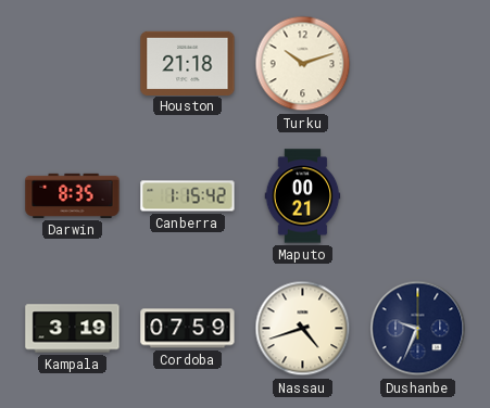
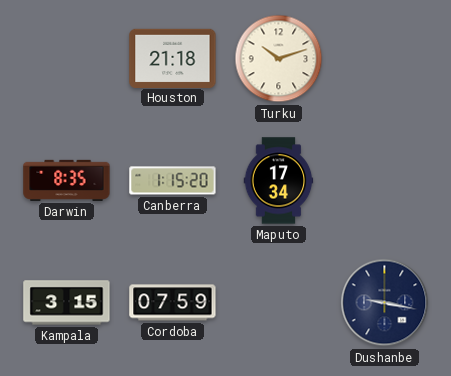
Canberra: 1:15:42 -> 1:15:20
Maputo: 00:21 -> 17:34
Kampala: 3:19 -> 3:15
Nassau: 4:42 -> none
Dushanbe: 9:34 -> 9:17
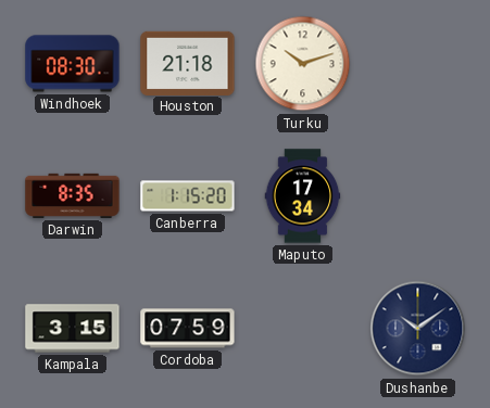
Windhoek: none -> 08:30
Dushanbe: 9:17 -> 10:09
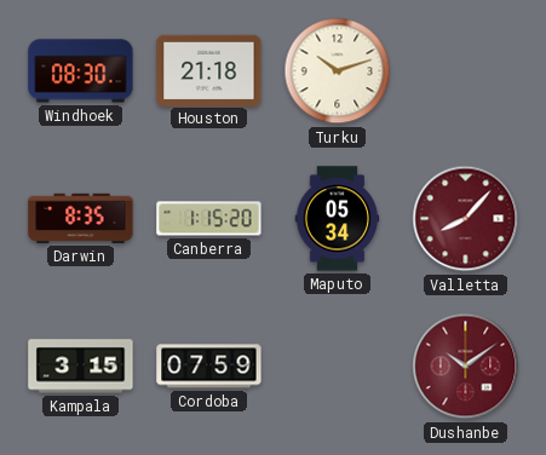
Maputo: 17:34 -> 05:34
Valletta: none -> 8:07
Dushanbe dial: navy -> burgundy
